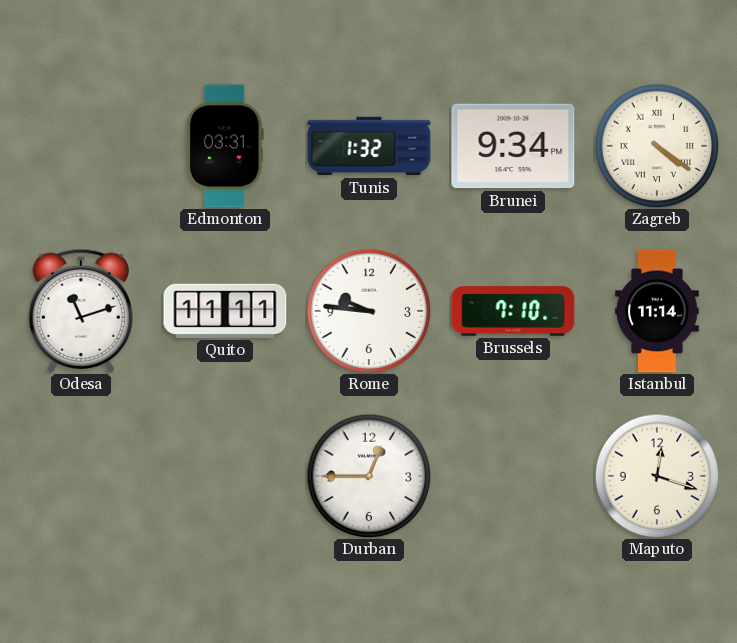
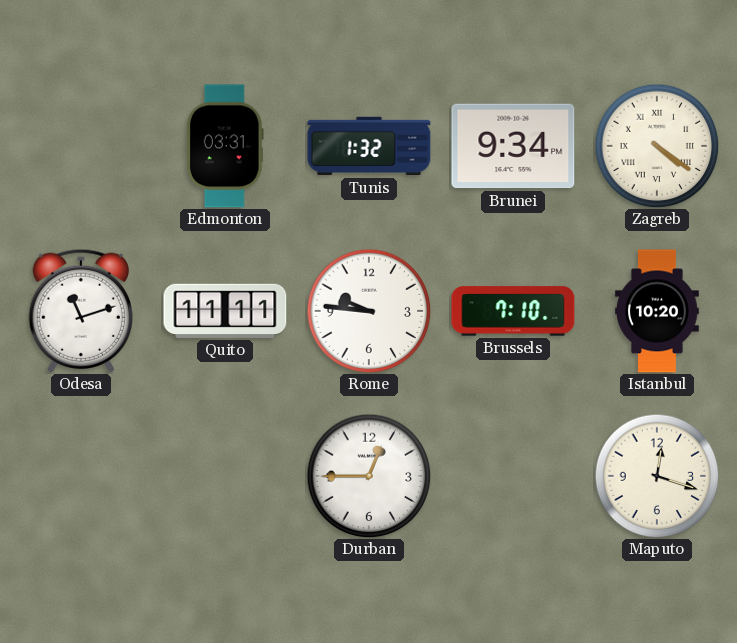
Istanbul: 11:14 -> 10:20
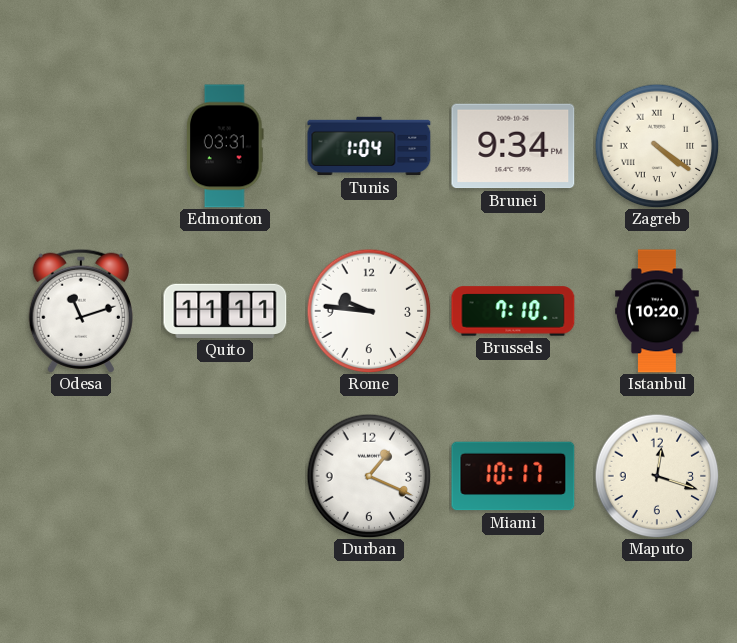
Tunis: 1:32 -> 1:04
Durban: 12:45 -> 1:19
Miami: none -> 10:17
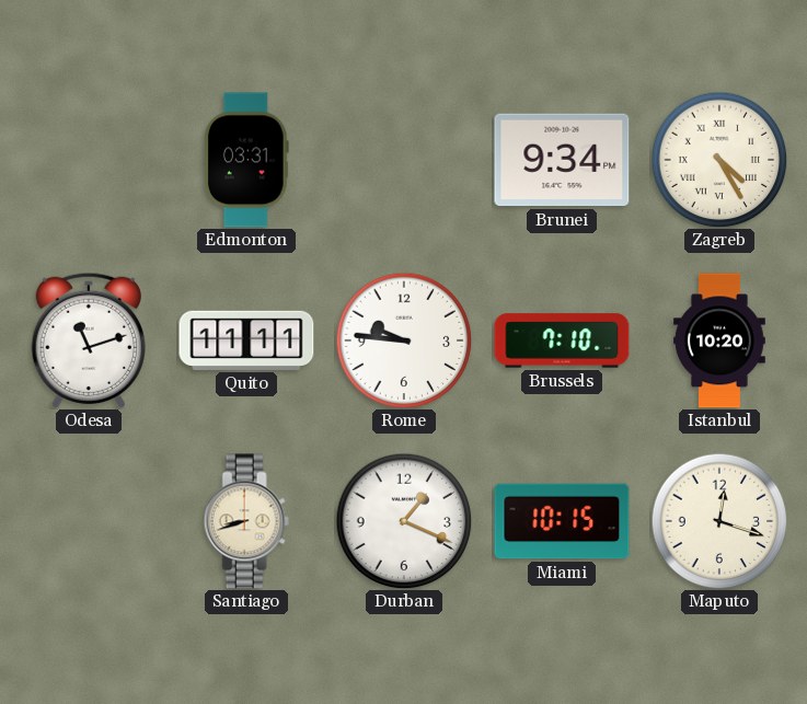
Tunis: 1:04 -> none
Zagreb: 4:21 -> 4:25
Santiago: none -> 8:42
Miami: 10:17 -> 10:15
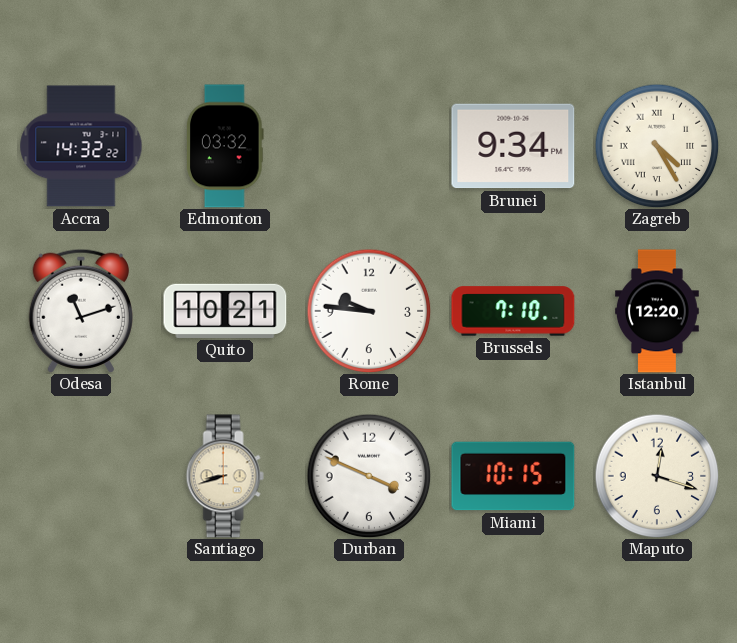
Accra: none -> 14:32
Edmonton: 03:31 -> 03:32
Quito: 11:11 -> 10:21
Istanbul: 10:20 -> 12:20
Durban: 1:19 -> 3:49
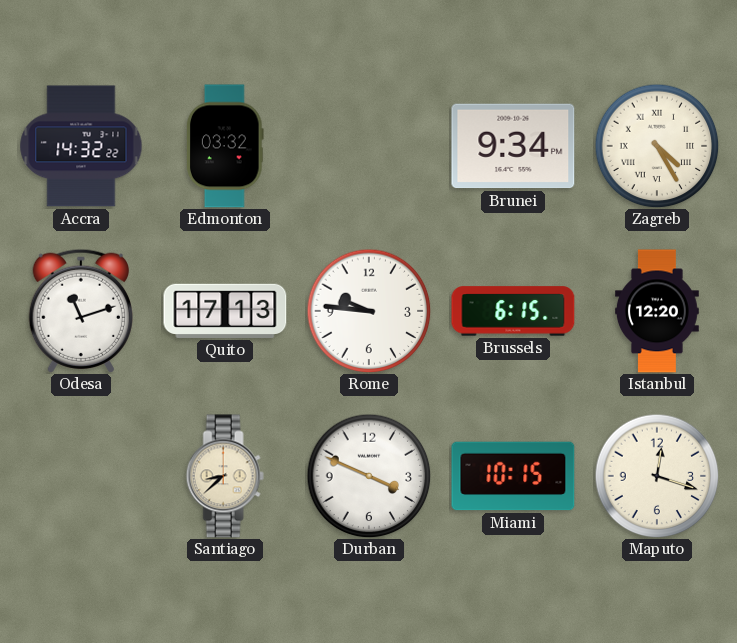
Quito: 10:21 -> 17:13
Brussels: 7:10 -> 6:15
Santiago: 8:42 -> 8:38
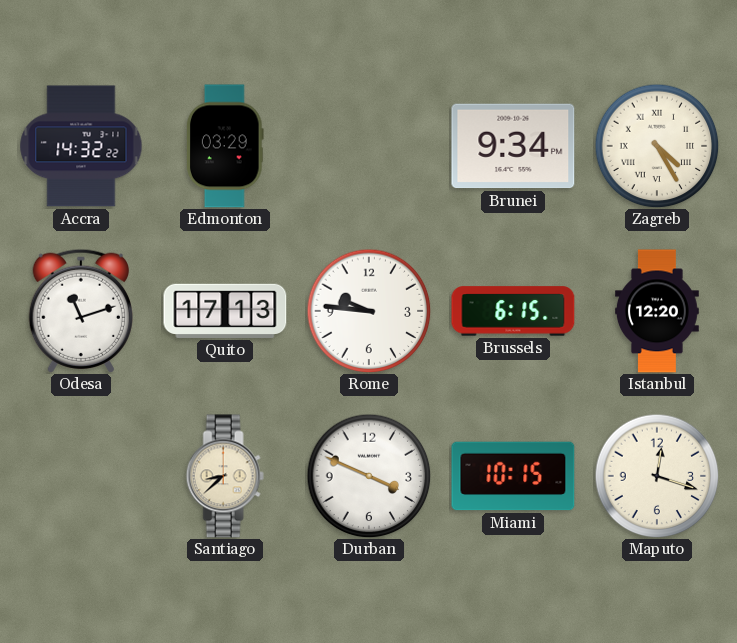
Edmonton: 03:32 -> 03:29
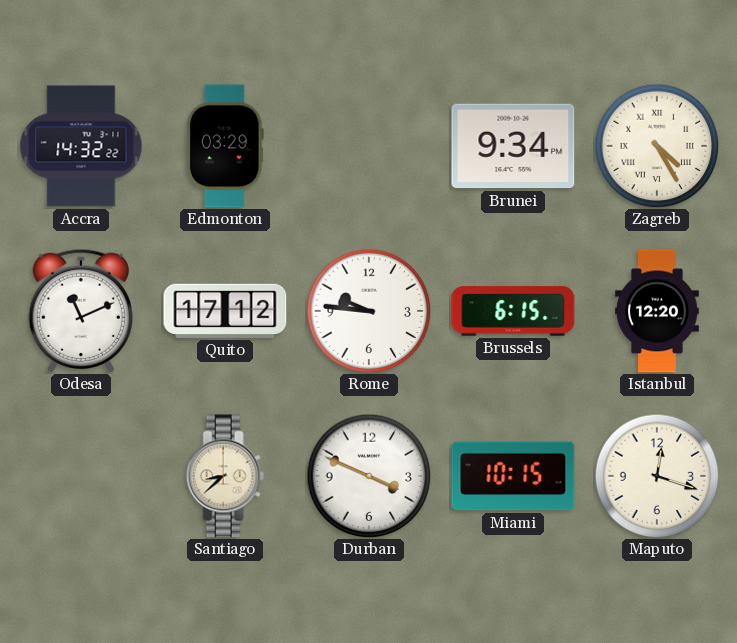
Odesa: 11:12 -> 11:11
Quito: 17:13 -> 17:12
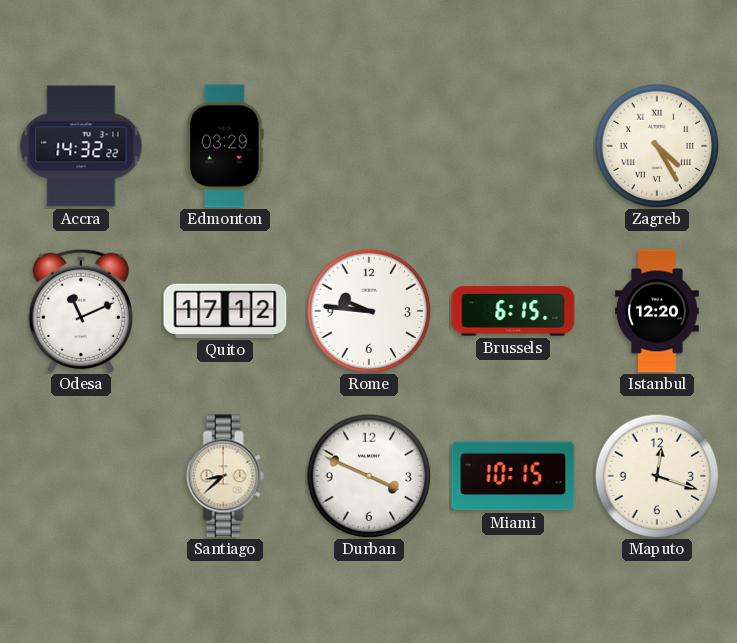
Brunei: 9:34 -> none
